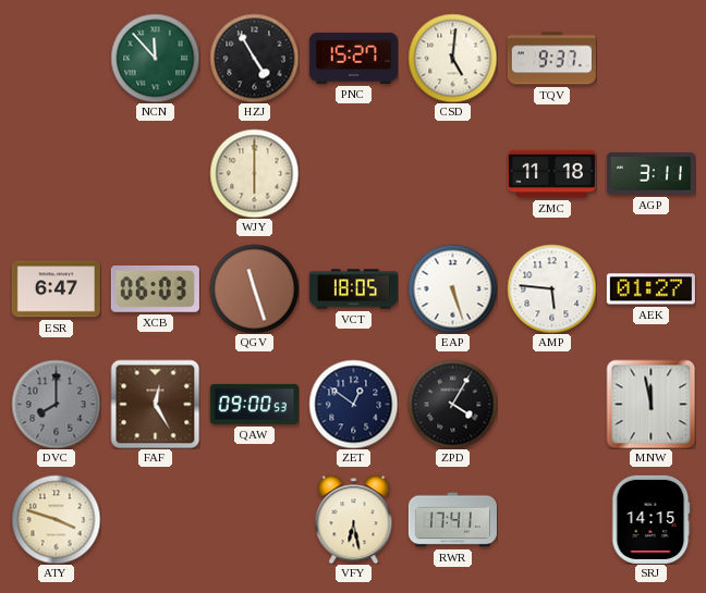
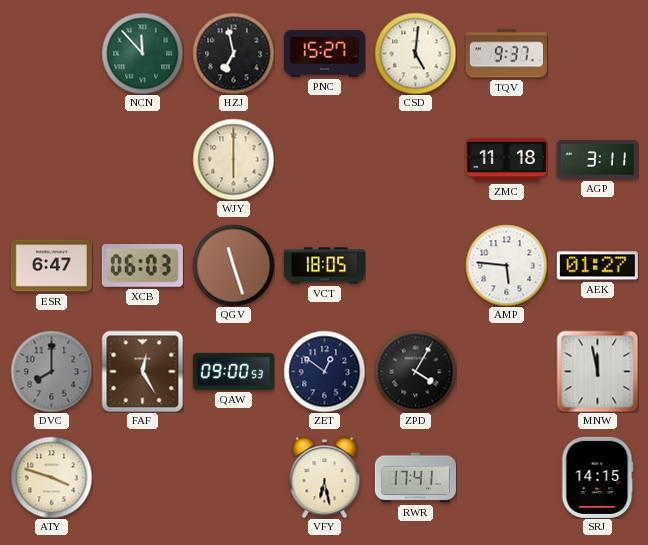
HZJ: 4:55 -> 6:58
EAP: 5:27 -> none
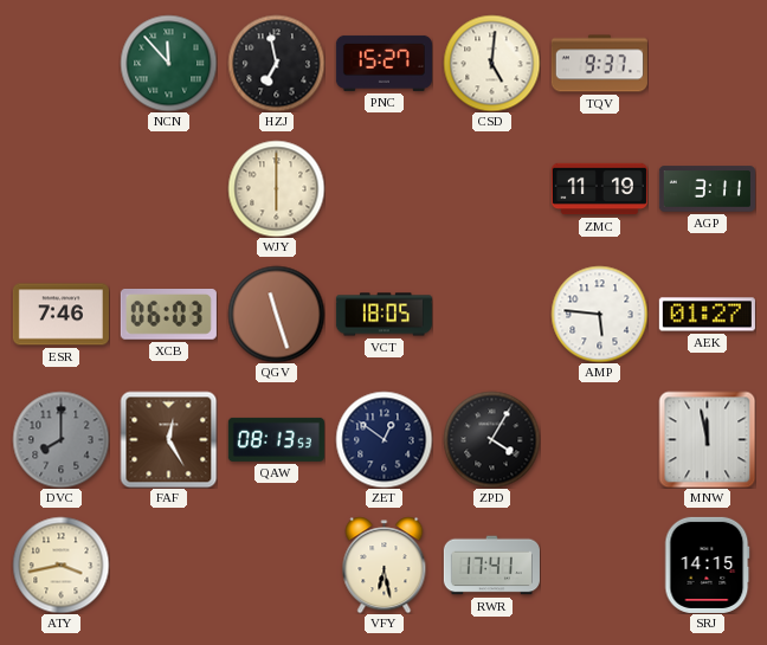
ZMC: 11:18 -> 11:19
ESR: 6:47 -> 7:46
QAW: 09:00 -> 08:13
ATY: 3:48 -> 3:43
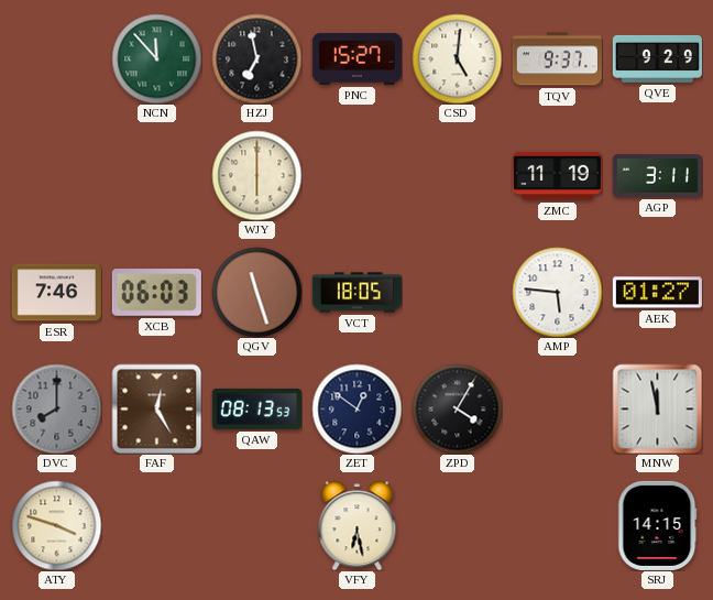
QVE: none -> 9:29
ATY: 3:43 -> 3:48
RWR: 17:41 -> none
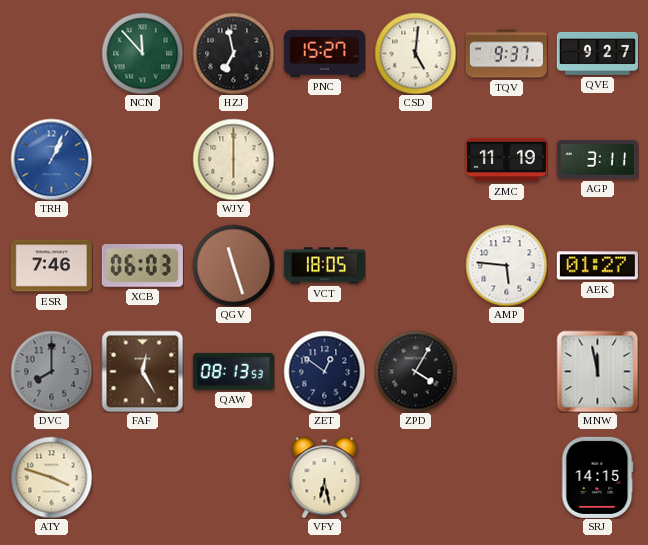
QVE: 9:29 -> 9:27
TRH: none -> 1:04
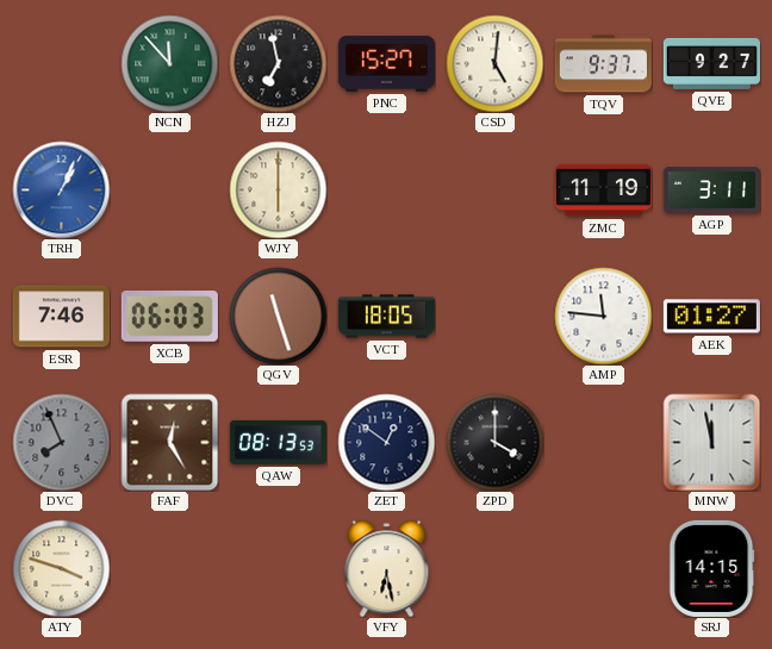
AMP: 5:46 -> 11:46
DVC: 8:00 -> 7:56
ZPD: 4:05 -> 4:00
